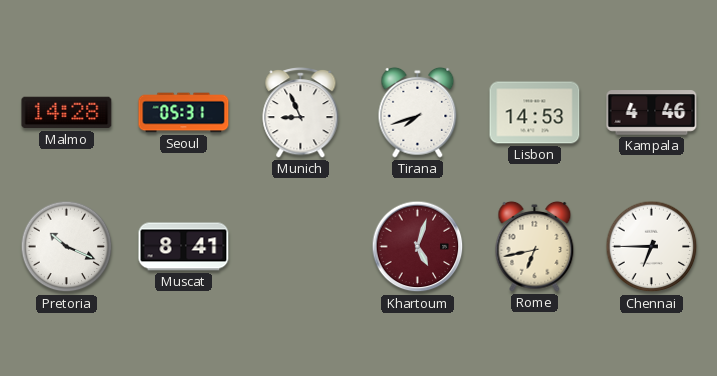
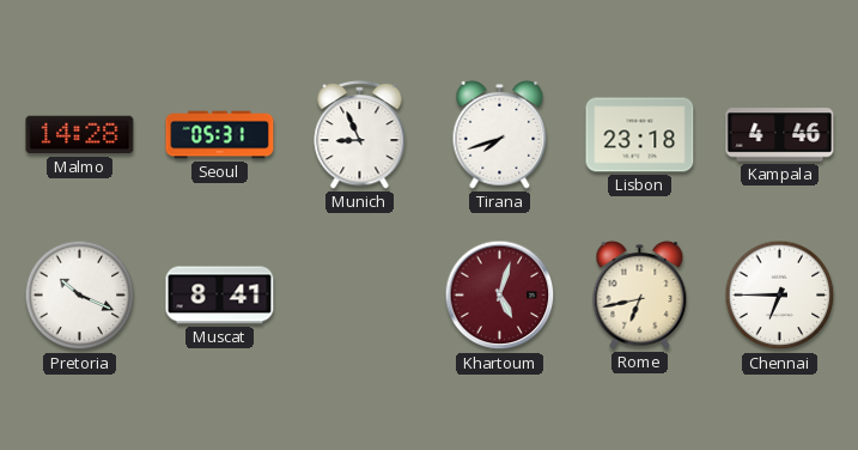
Lisbon: 14:53 -> 23:18
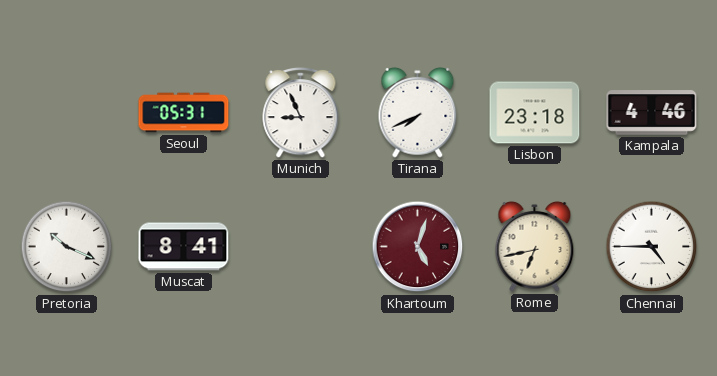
Malmo: 14:28 -> none
Tirana: 7:42 -> 7:41
Chennai: 6:45 -> 4:45
